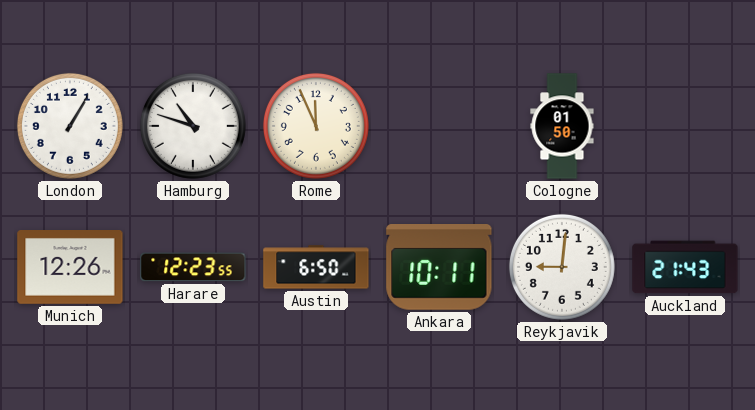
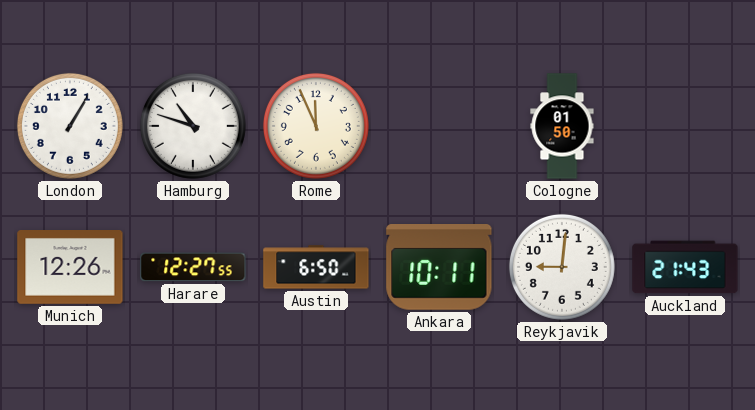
Harare: 12:23 -> 12:27
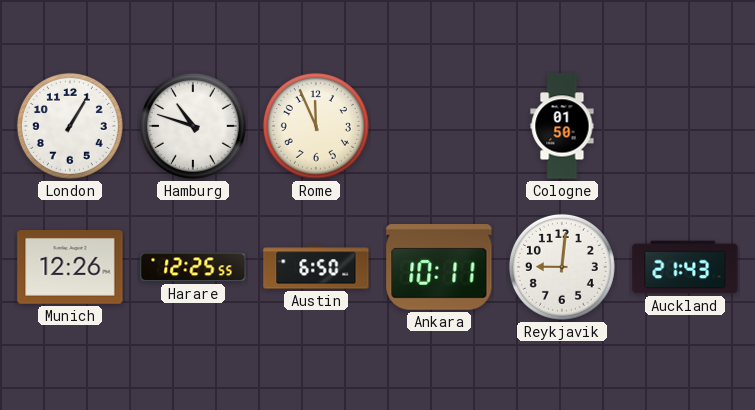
Harare: 12:27 -> 12:25
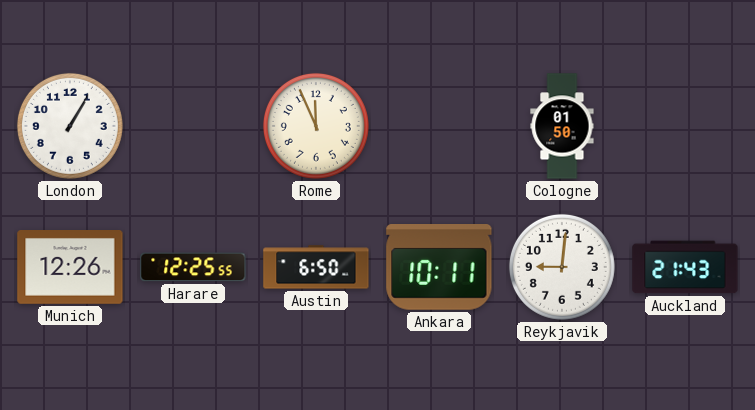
Hamburg: 10:48 -> none
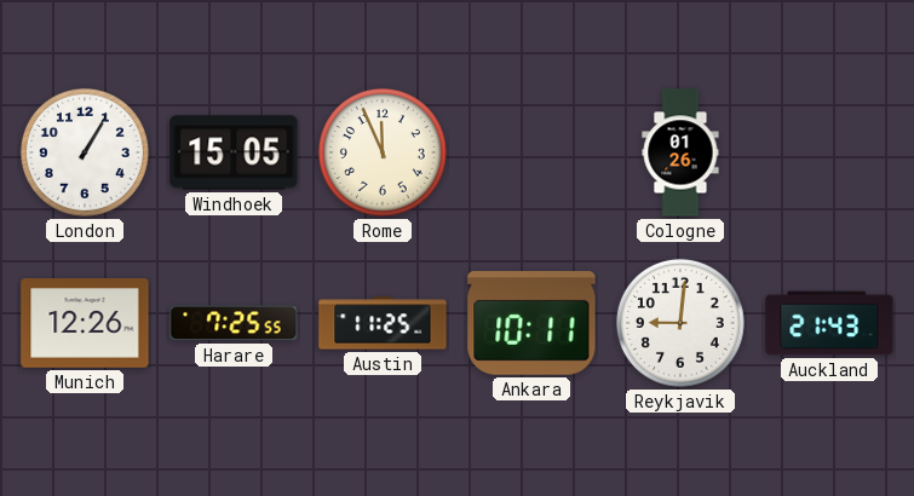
Windhoek: none -> 15:05
Cologne: 01:50 -> 01:26
Harare: 12:25 -> 7:25
Austin: 6:50 -> 11:25
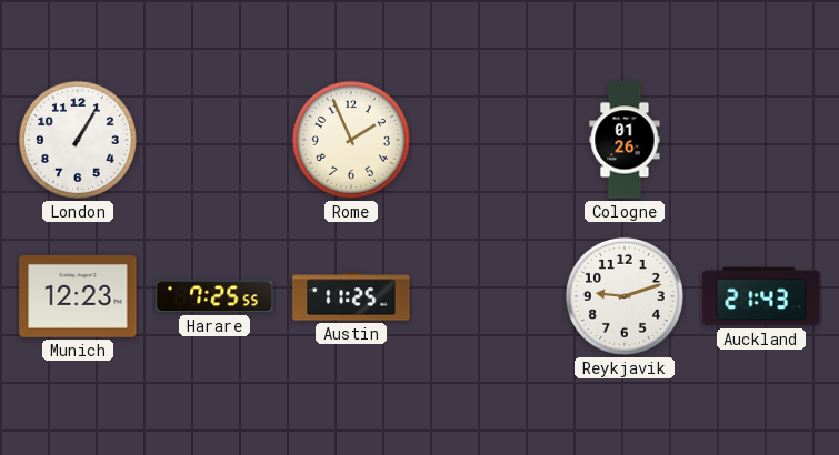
Windhoek: 15:05 -> none
Rome: 11:56 -> 1:56
Munich: 12:26 -> 12:23
Ankara: 10:11 -> none
Reykjavik: 9:01 -> 9:12
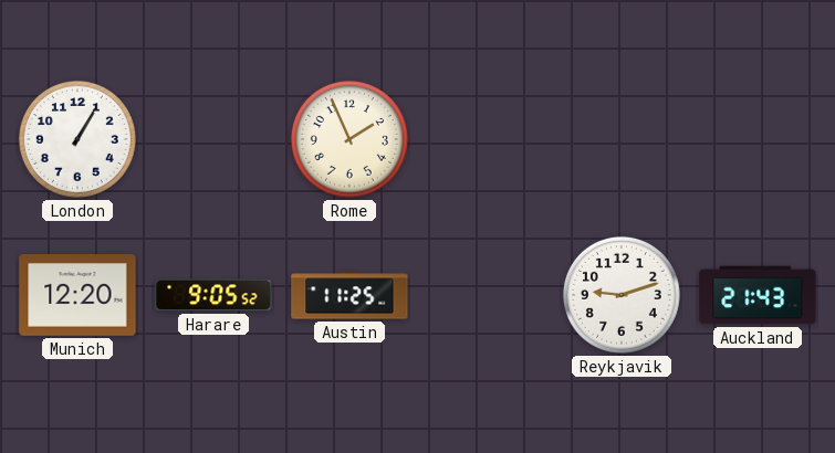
Cologne: 01:26 -> none
Munich: 12:23 -> 12:20
Harare: 7:25 -> 9:05
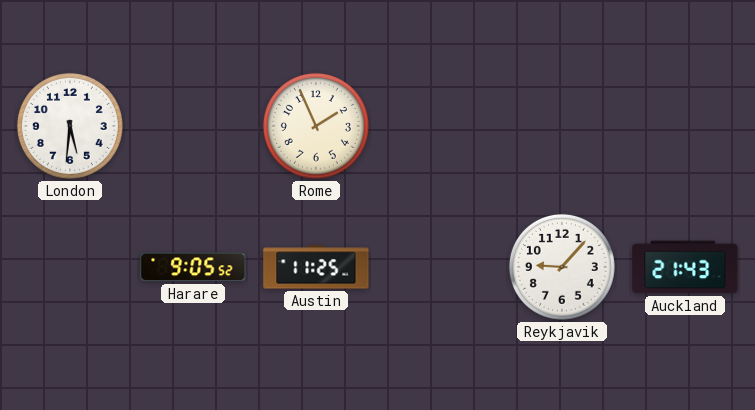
London: 1:05 -> 5:31
Munich: 12:20 -> none
Reykjavik: 9:12 -> 9:07
